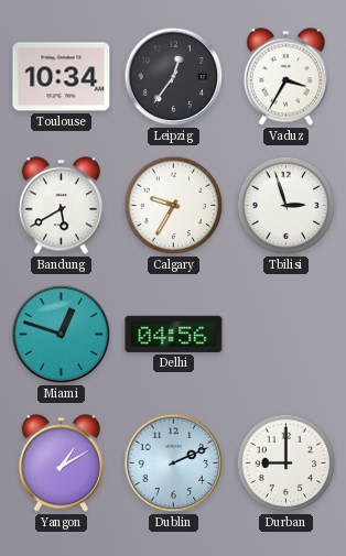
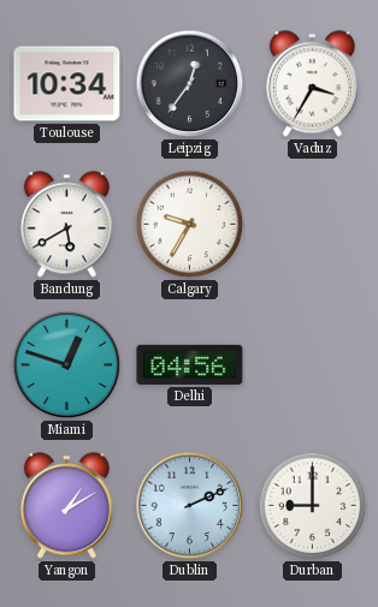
Tbilisi: 2:57 -> none
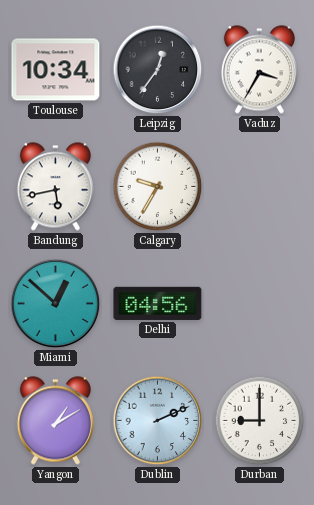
Bandung: 5:40 -> 5:43
Miami: 12:48 -> 12:52
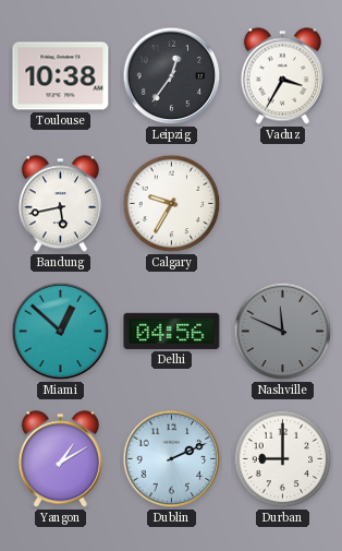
Toulouse: 10:34 -> 10:38
Nashville: none -> 11:49
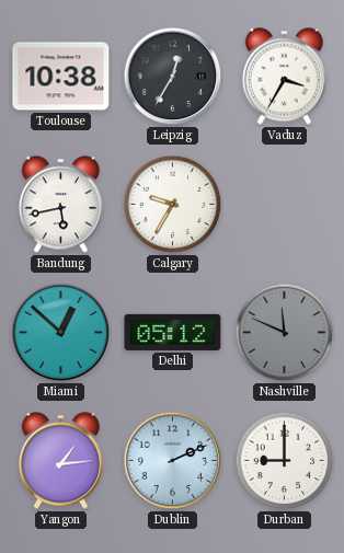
Leipzig: 12:36 -> 12:35
Delhi: 04:56 -> 05:12
Yangon: 1:10 -> 1:14
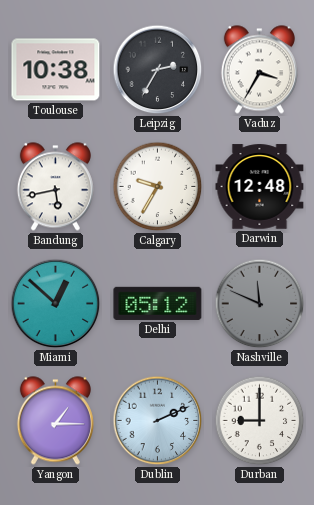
Leipzig: 12:35 -> 2:35
Darwin: none -> 12:48
Yangon: 1:14 -> 1:15
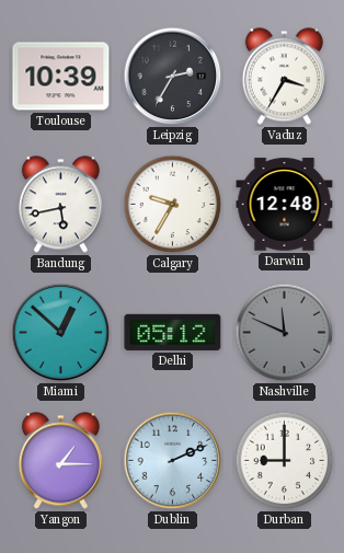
Toulouse: 10:38 -> 10:39
